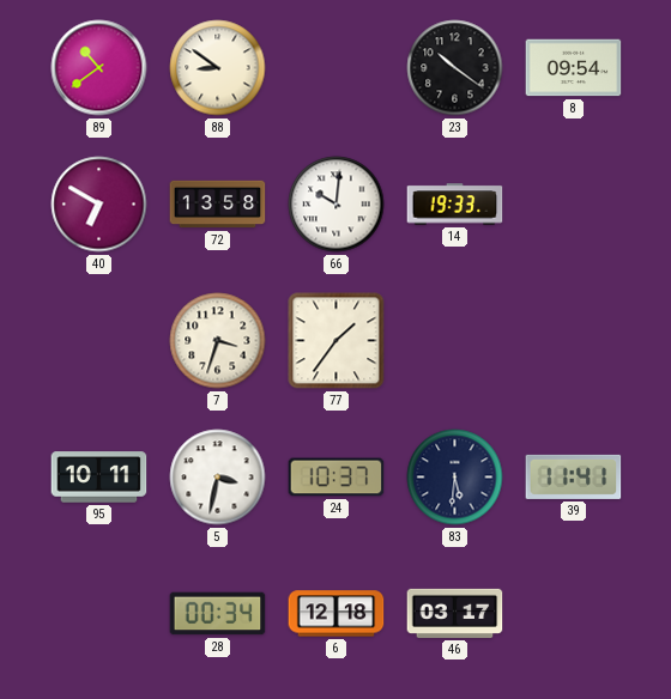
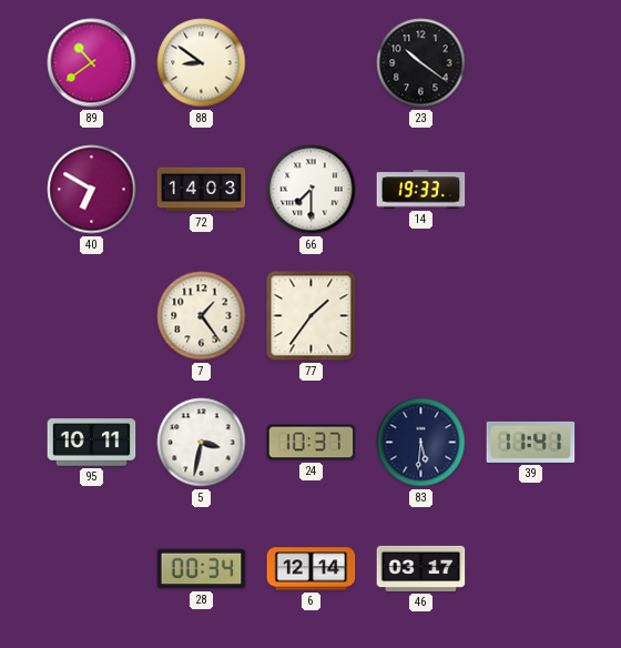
8: 09:54 -> none
72: 13:58 -> 14:03
66: 10:01 -> 7:30
7: 3:33 -> 1:24
6: 12:18 -> 12:14
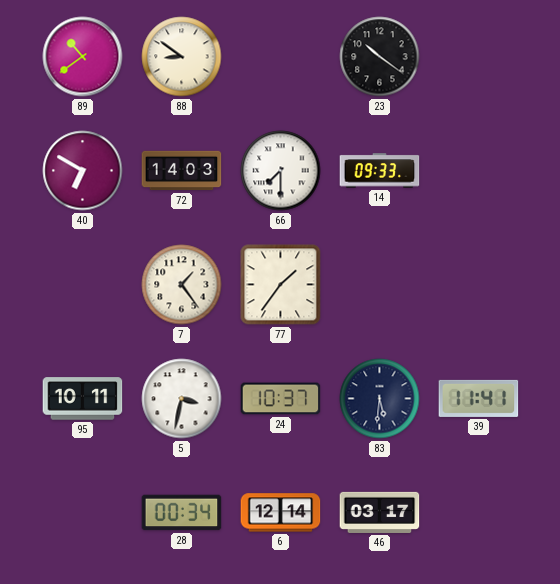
14: 19:33 -> 09:33
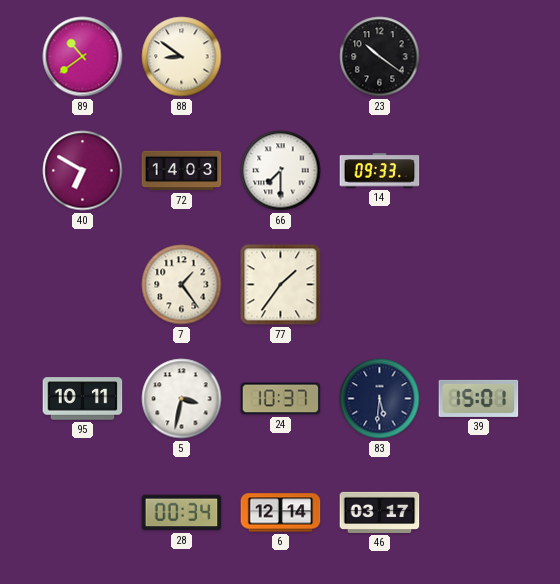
39: 11:41 -> 15:01
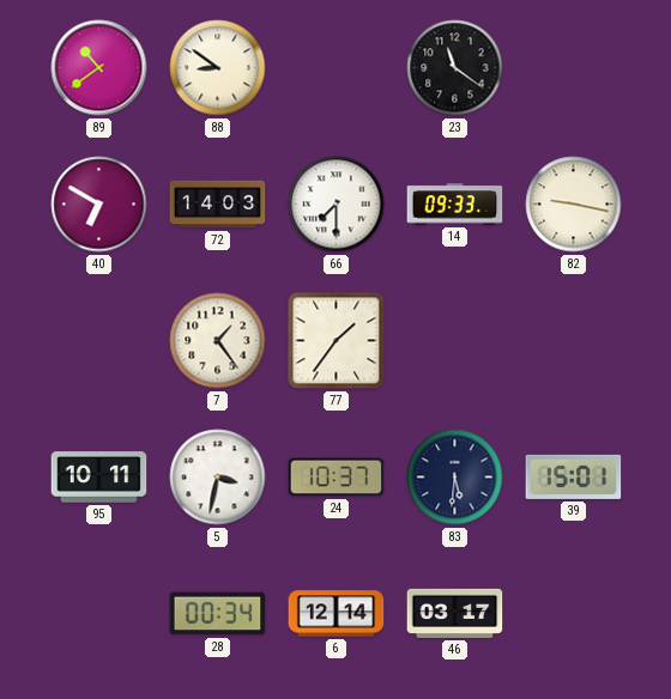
23: 10:21 -> 11:21
82: none -> 9:17
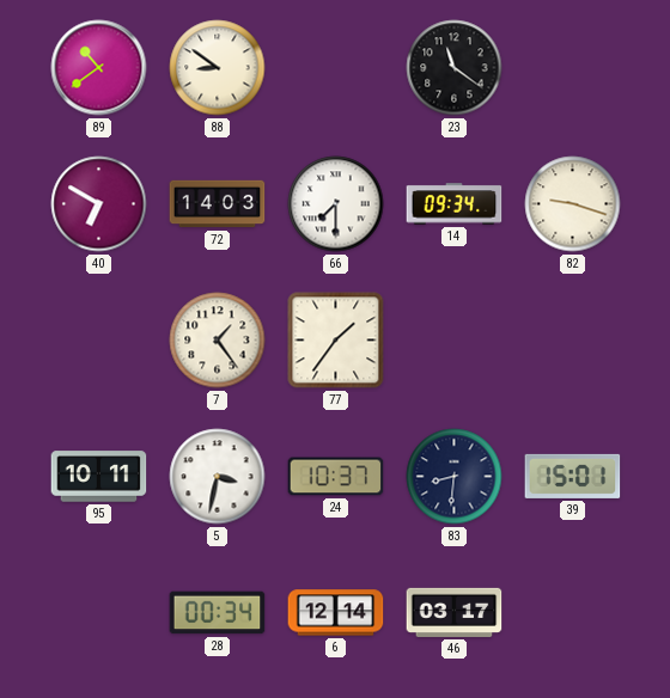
14: 09:33 -> 09:34
82: 9:17 -> 9:18
83: 5:31 -> 8:31
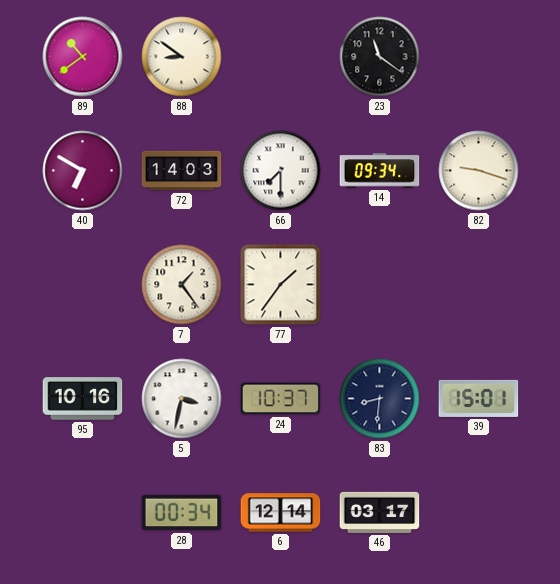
95: 10:11 -> 10:16
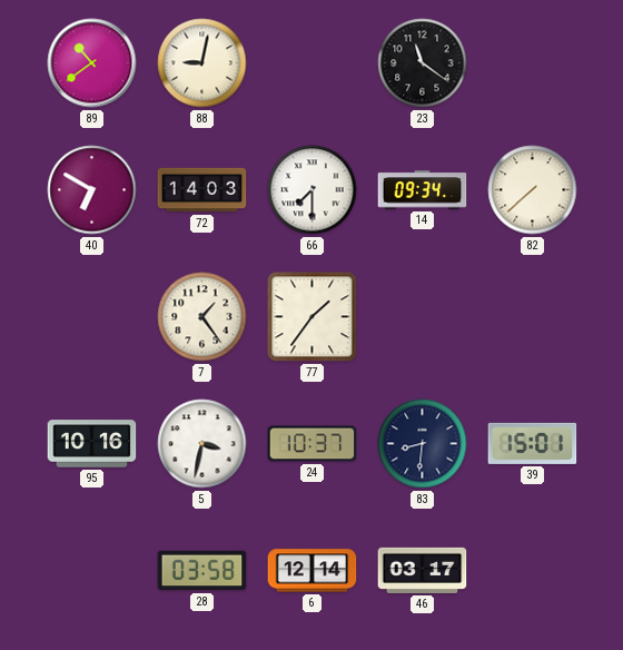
88: 8:51 -> 9:02
82: 9:18 -> 7:38
28: 00:34 -> 03:58
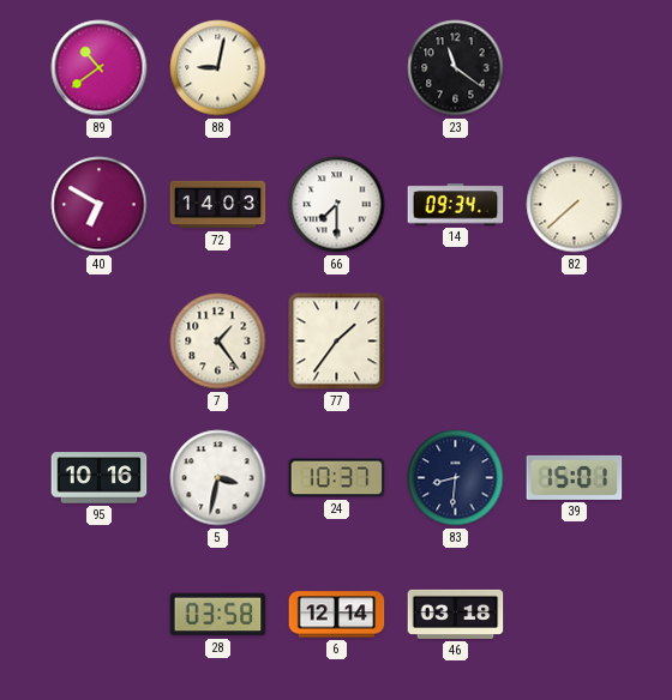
46: 03:17 -> 03:18
